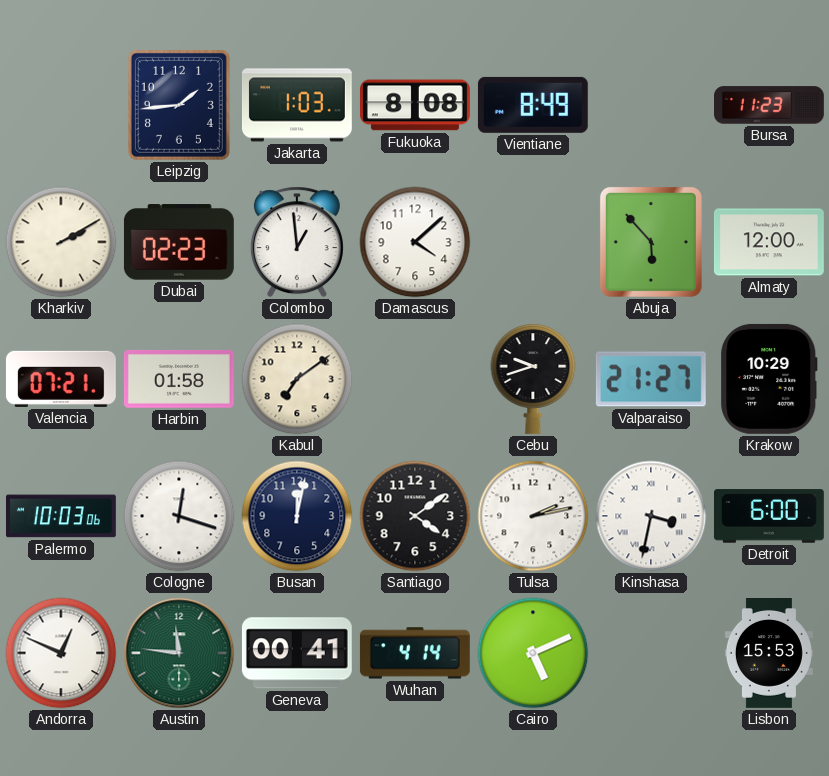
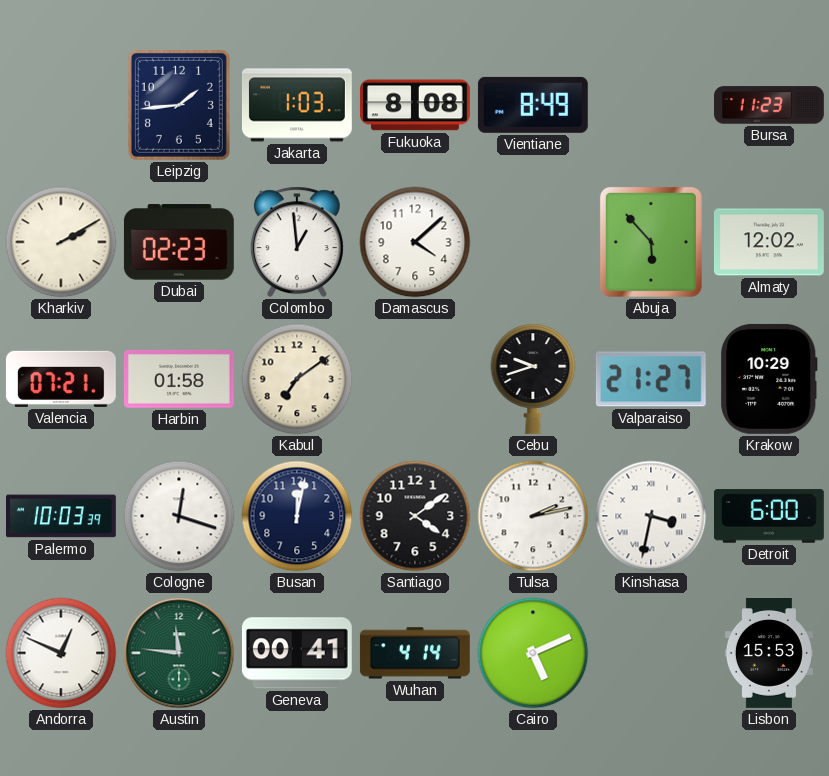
Almaty: 12:00 -> 12:02
Palermo: 10:03:06 -> 10:03:39
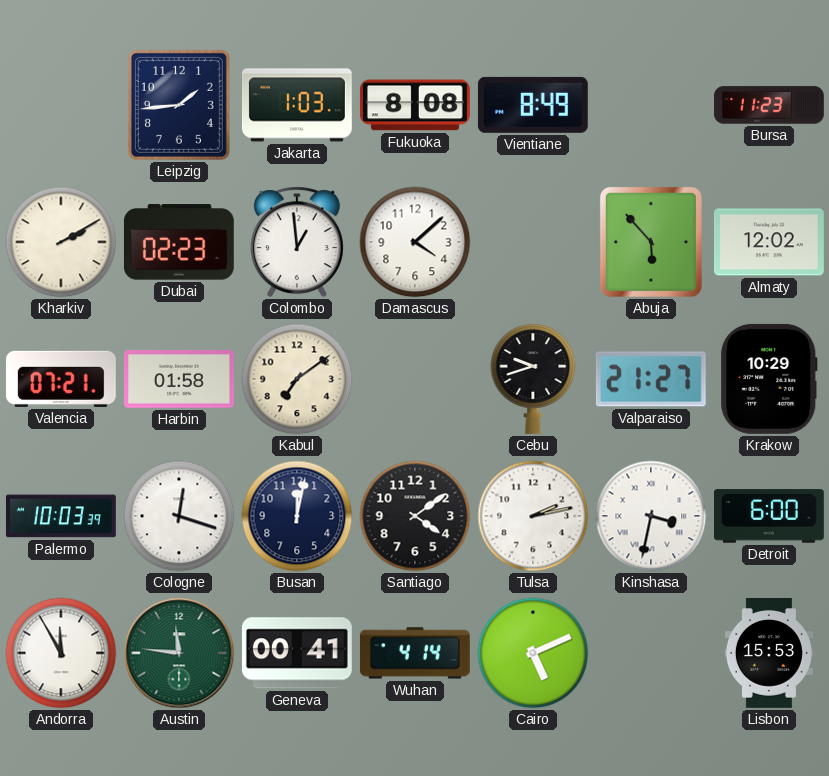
Andorra: 12:49 -> 11:55
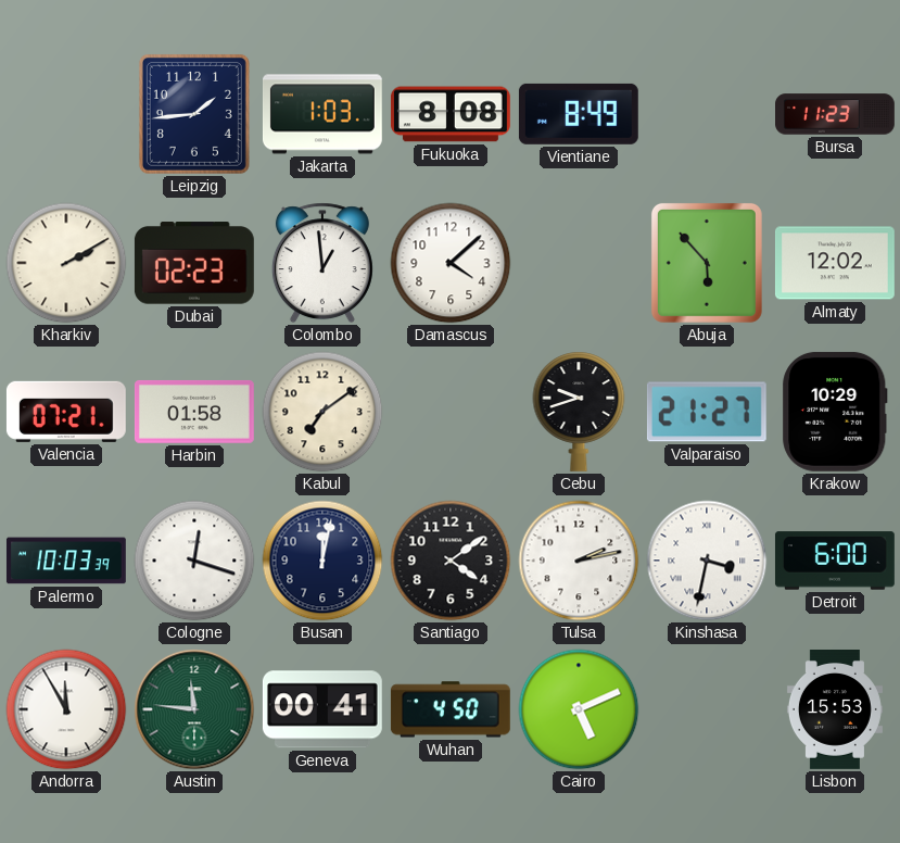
Wuhan: 4:14 -> 4:50
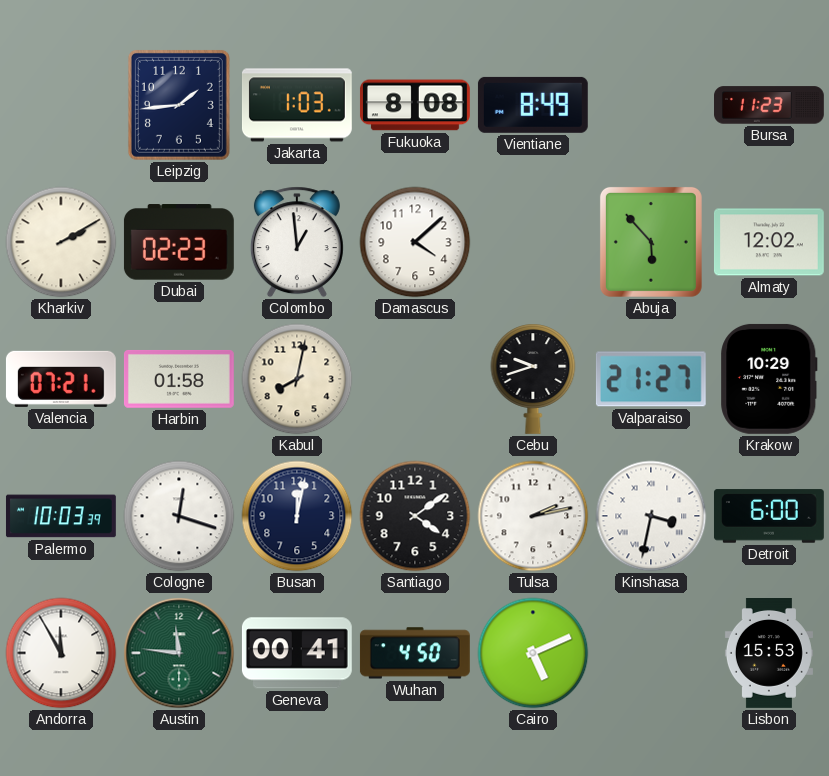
Kabul: 7:09 -> 8:02
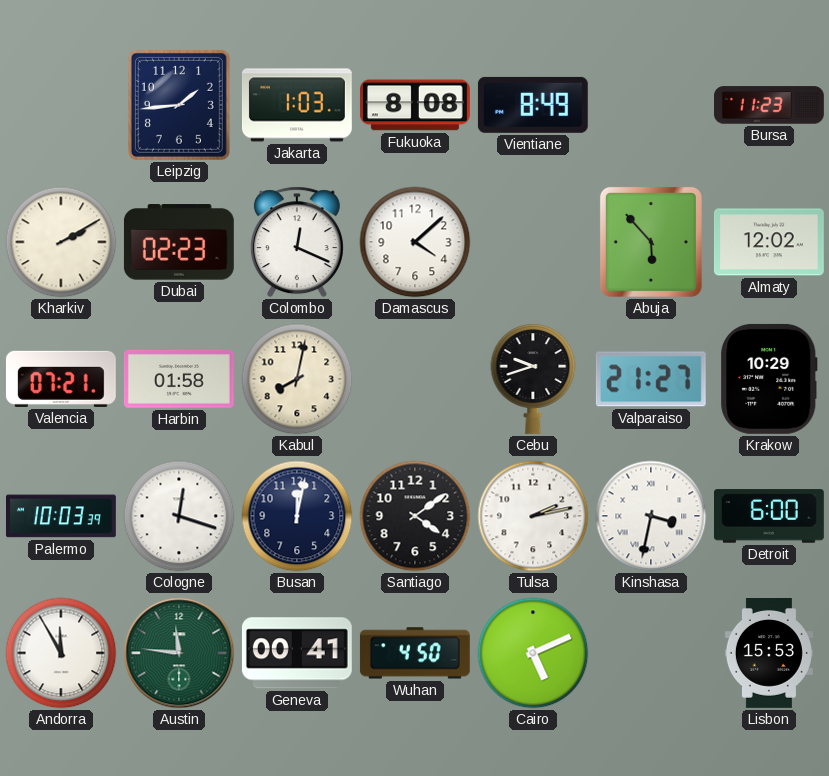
Colombo: 12:59 -> 12:19
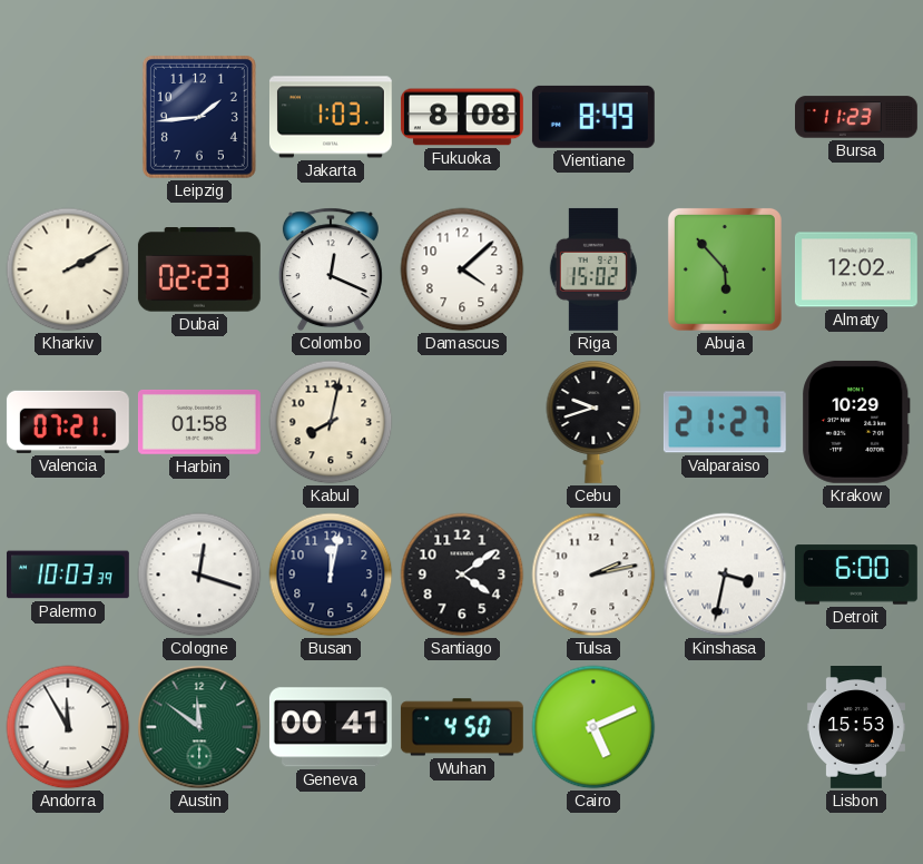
Riga: none -> 15:02
Austin: 11:46 -> 11:51
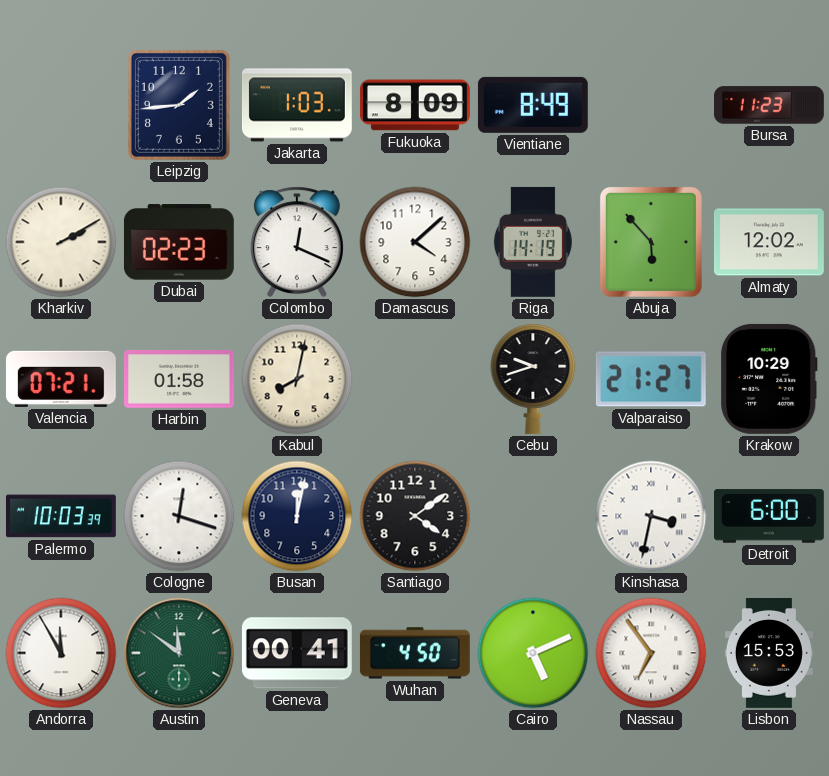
Fukuoka: 8:08 -> 8:09
Riga: 15:02 -> 14:19
Tulsa: 2:13 -> none
Nassau: none -> 6:54
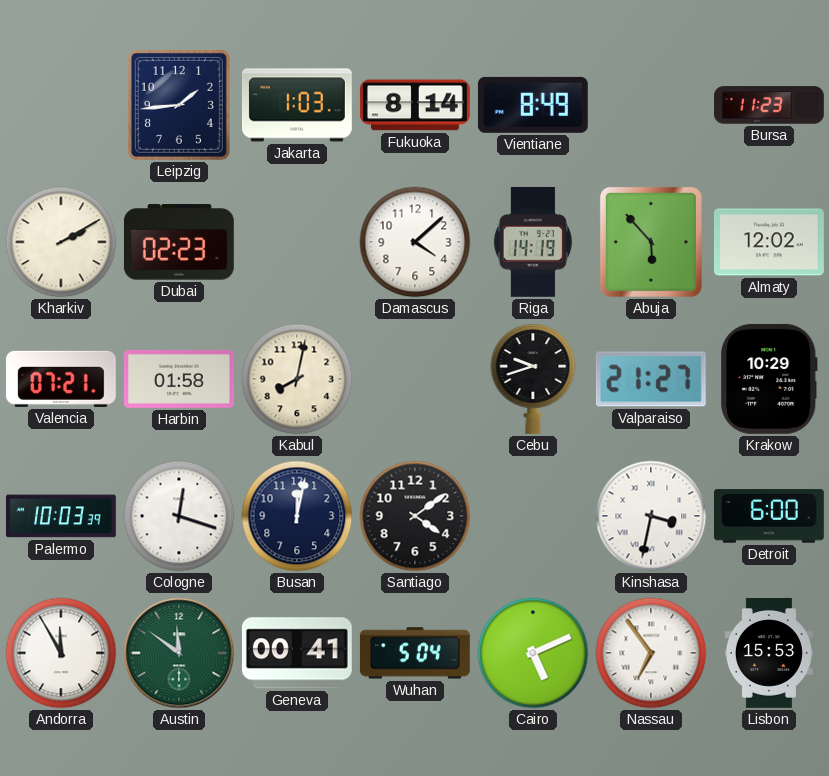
Fukuoka: 8:09 -> 8:14
Colombo: 12:19 -> none
Wuhan: 4:50 -> 5:04
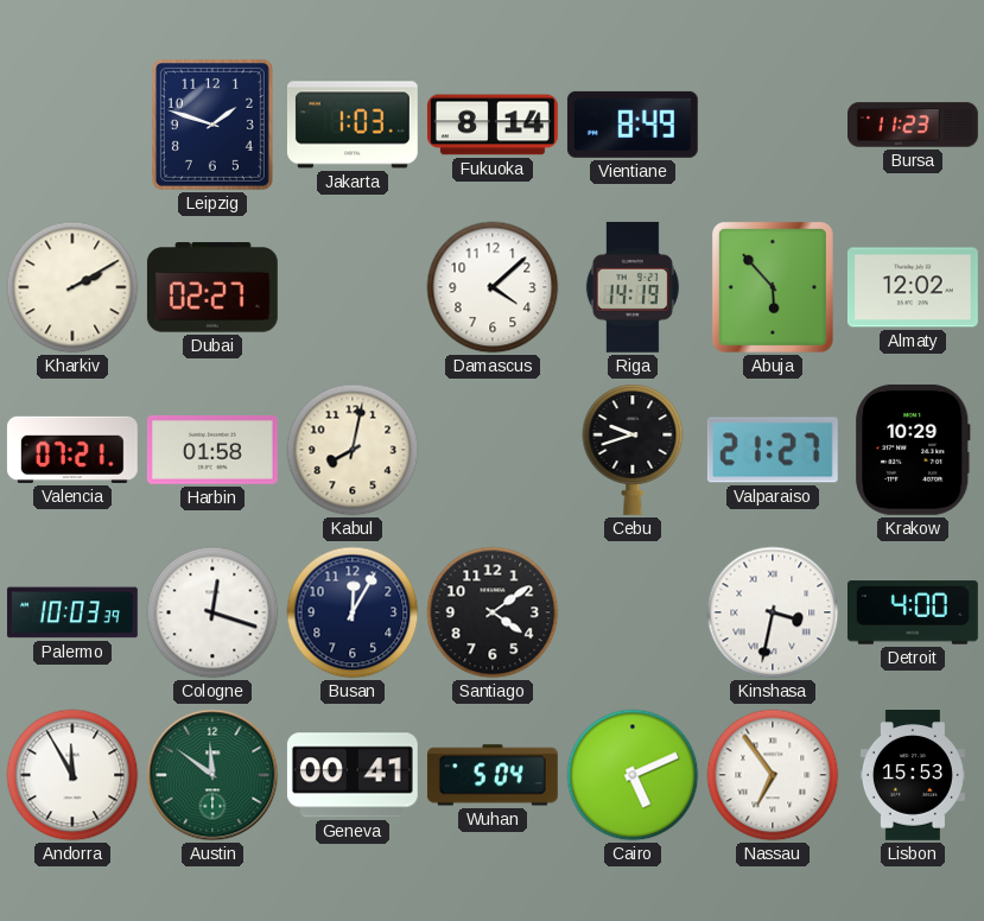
Leipzig: 1:44 -> 1:48
Dubai: 02:23 -> 02:27
Busan: 12:02 -> 12:05
Detroit: 6:00 -> 4:00
